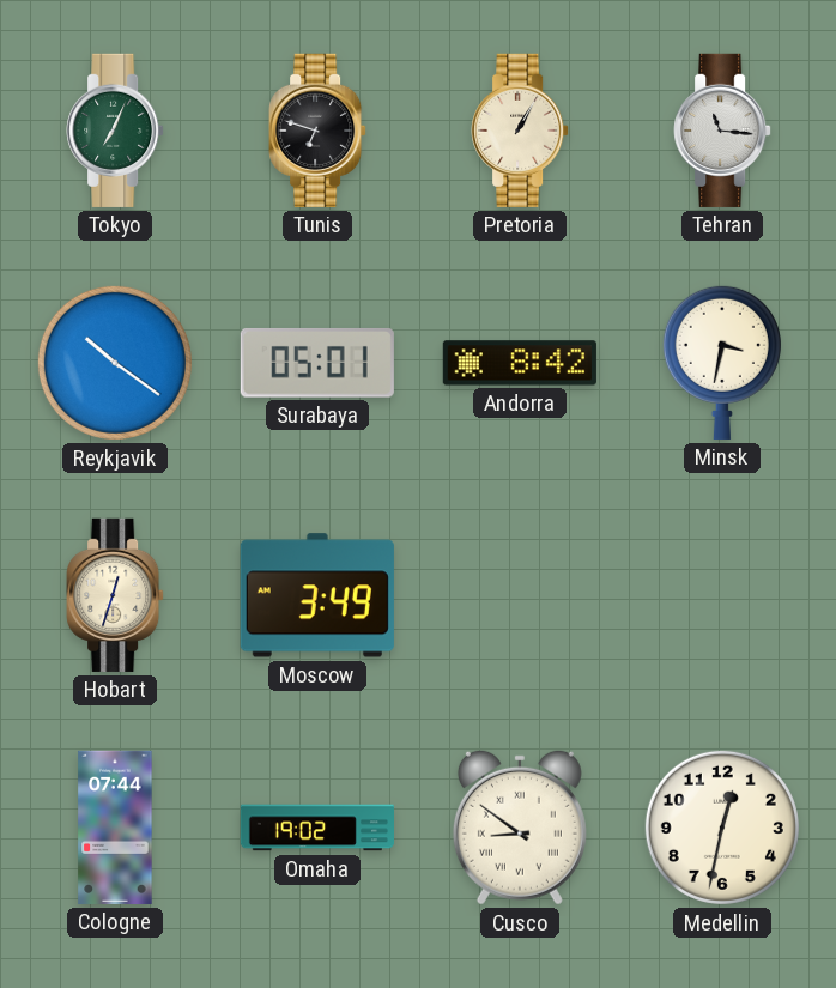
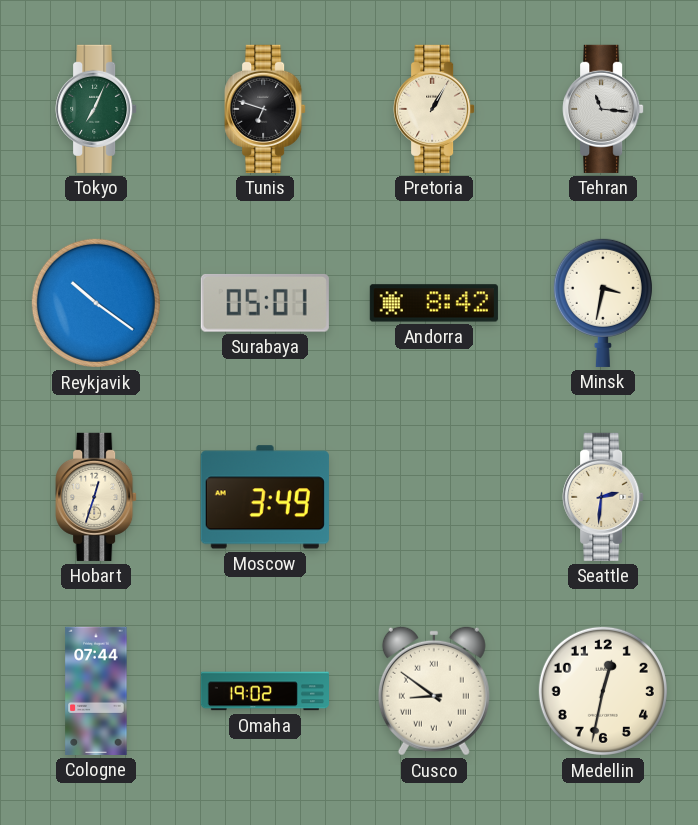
Seattle: none -> 2:31
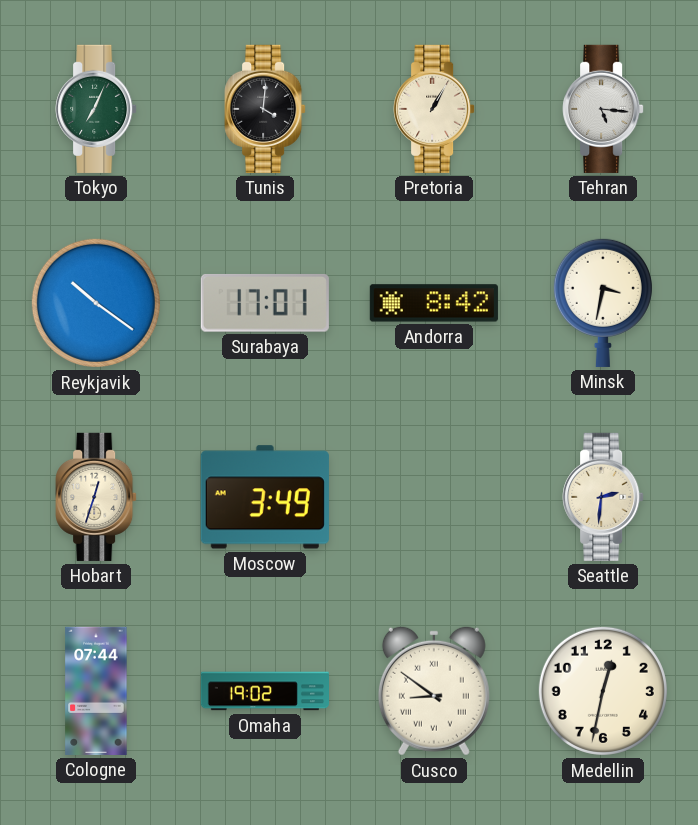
Tunis: 6:48 -> 4:01
Tehran: 11:16 -> 5:16
Surabaya: 05:01 -> 17:01
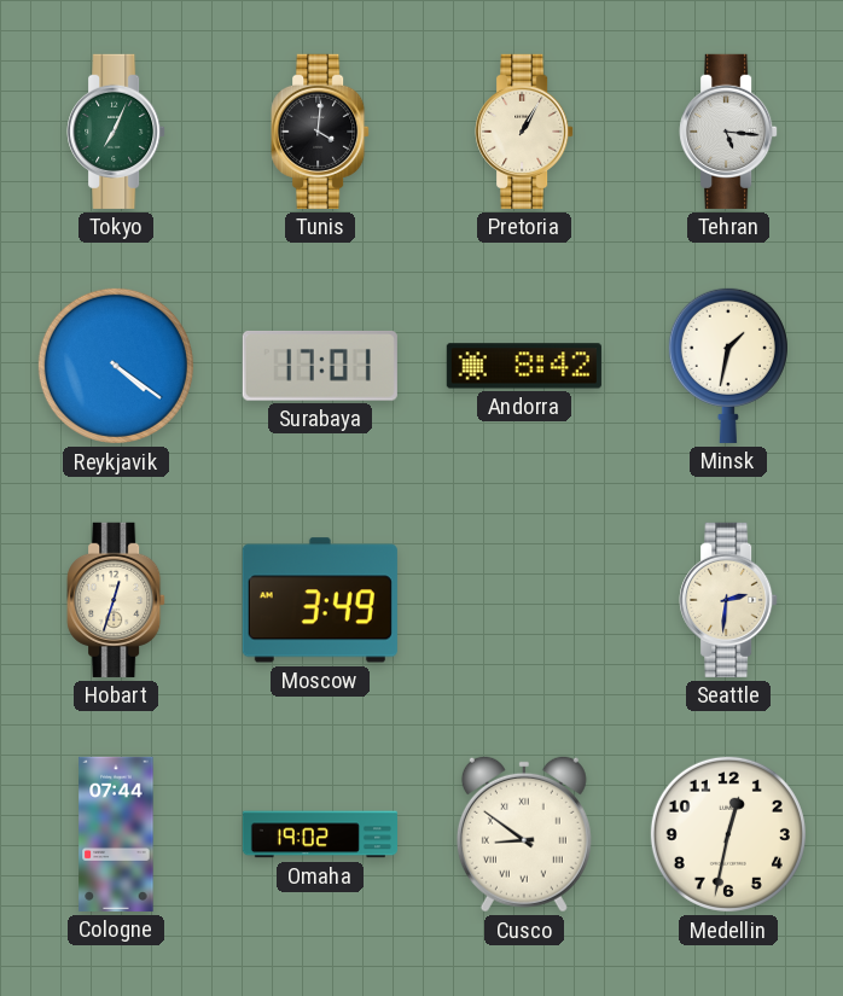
Reykjavik: 10:21 -> 4:21
Minsk: 3:32 -> 1:32
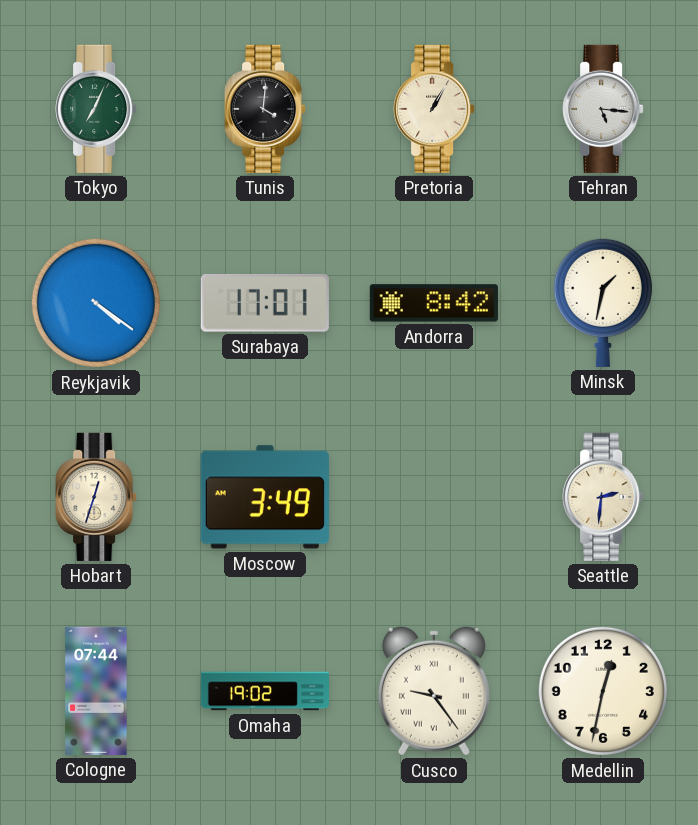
Cusco: 8:51 -> 9:24
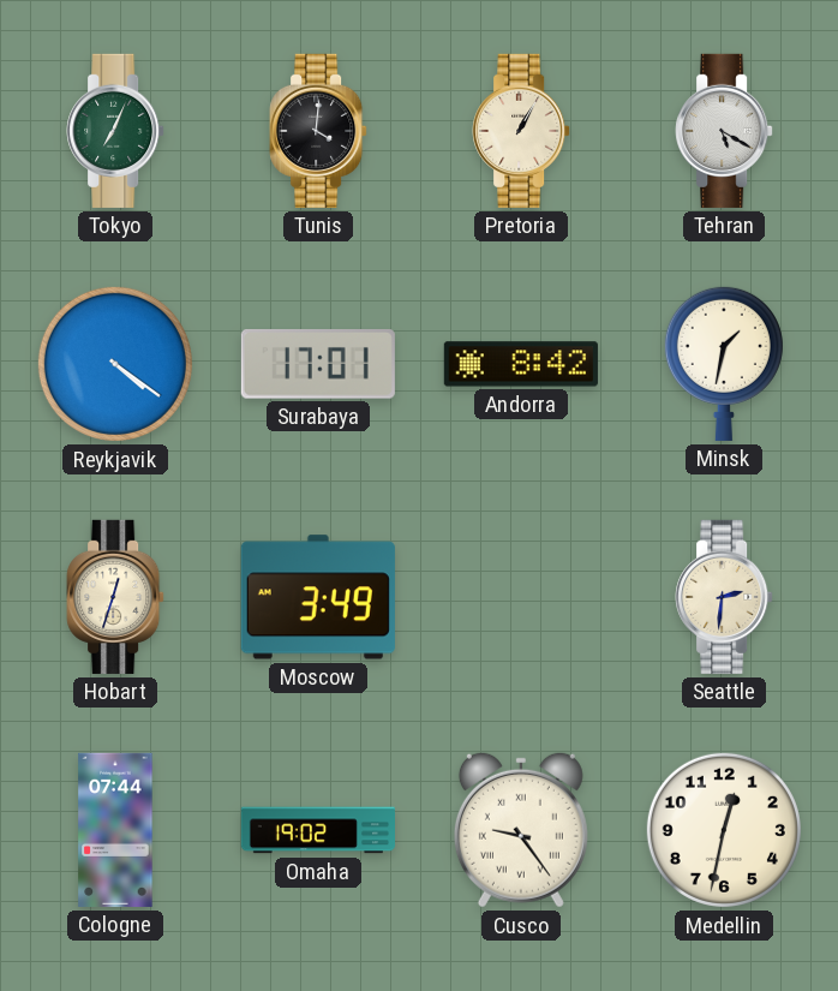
Tehran: 5:16 -> 5:20
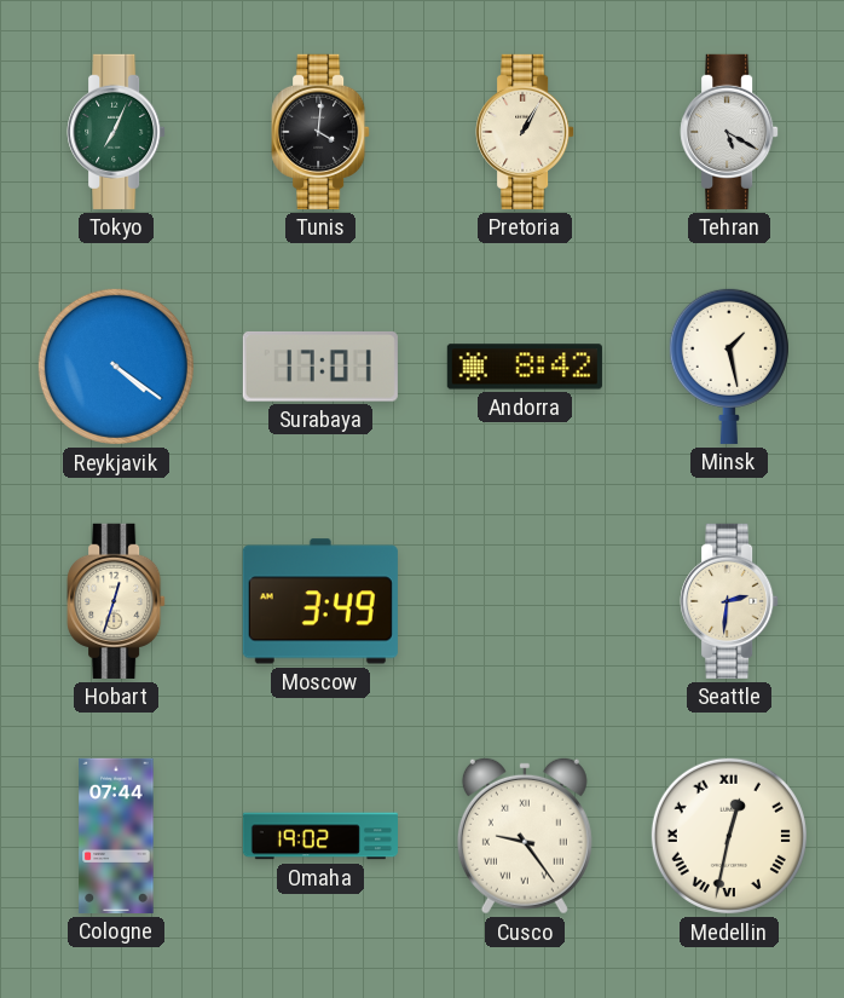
Minsk: 1:32 -> 1:28
Medellin numerals: Arabic -> Roman
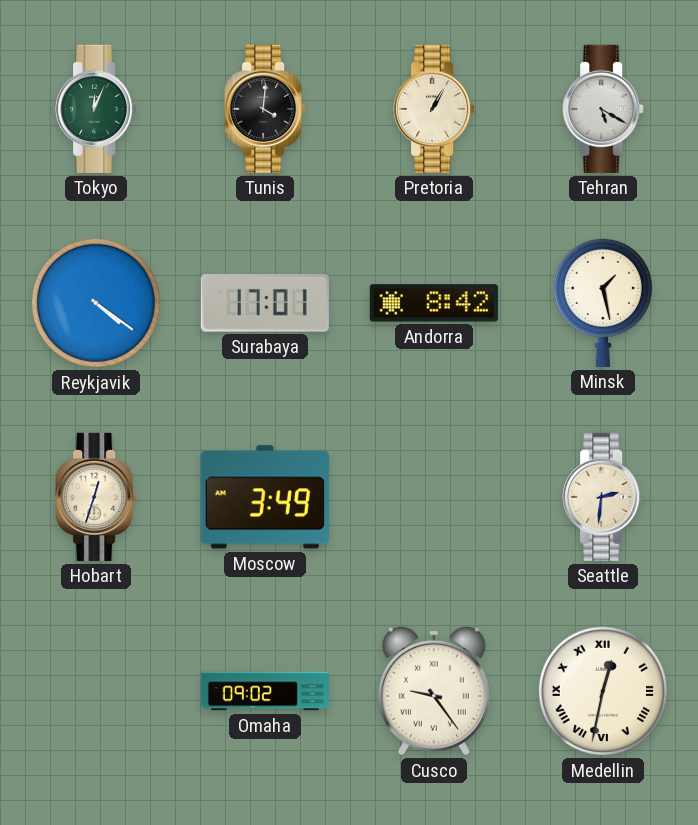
Tokyo: 7:04 -> 12:04
Cologne: 07:44 -> none
Omaha: 19:02 -> 09:02
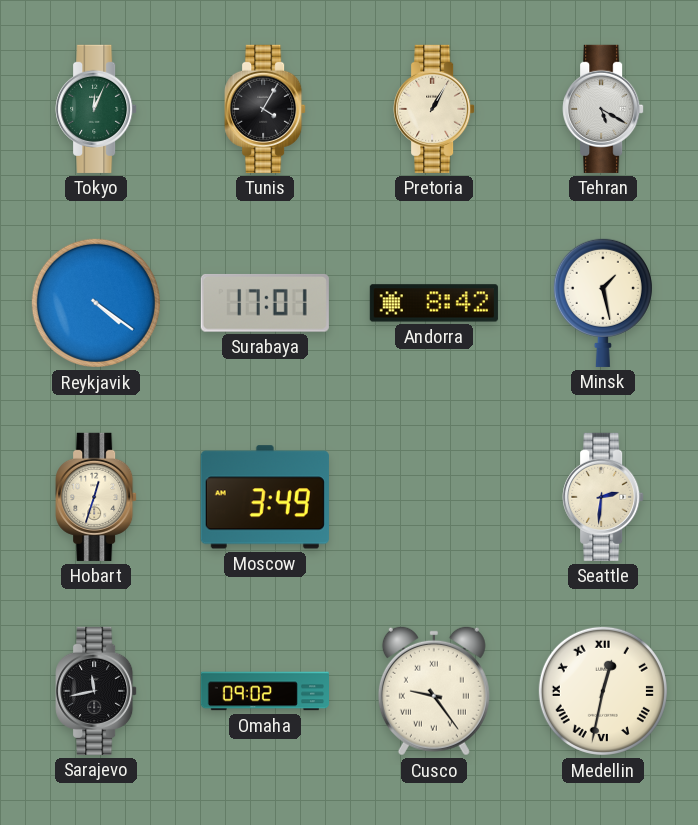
Tunis: 4:01 -> 4:05
Sarajevo: none -> 11:43
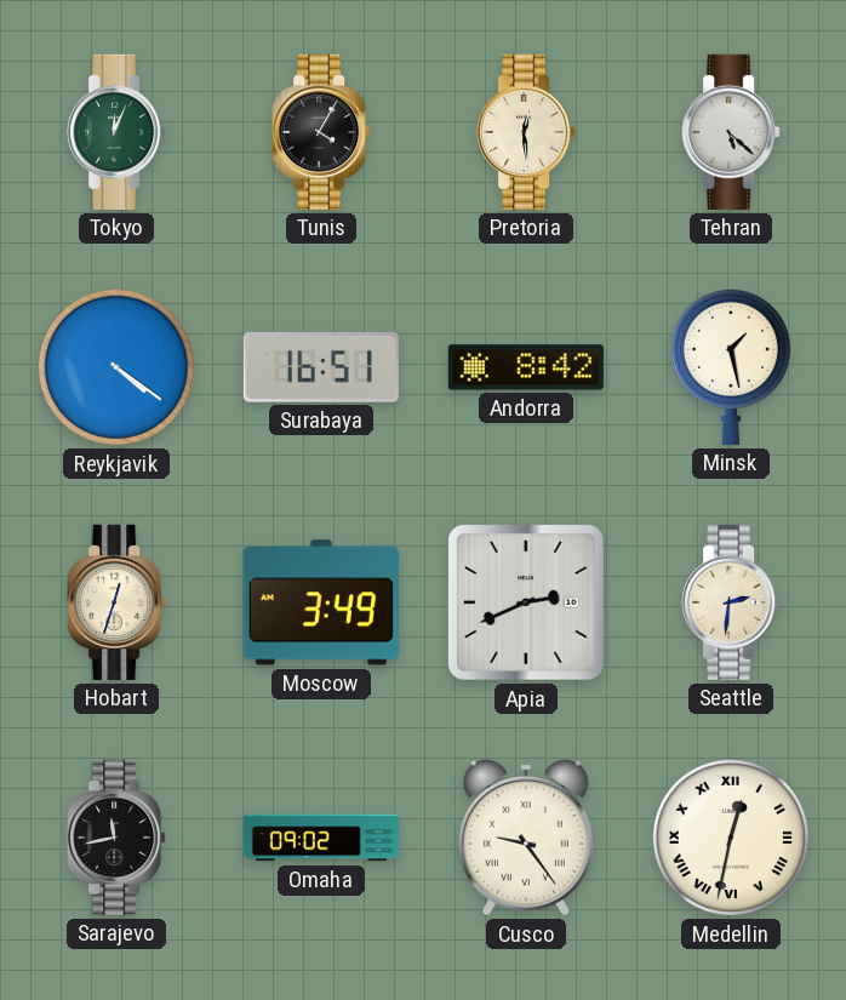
Pretoria: 1:05 -> 12:29
Tehran: 5:20 -> 5:22
Surabaya: 17:01 -> 16:51
Apia: none -> 2:41
